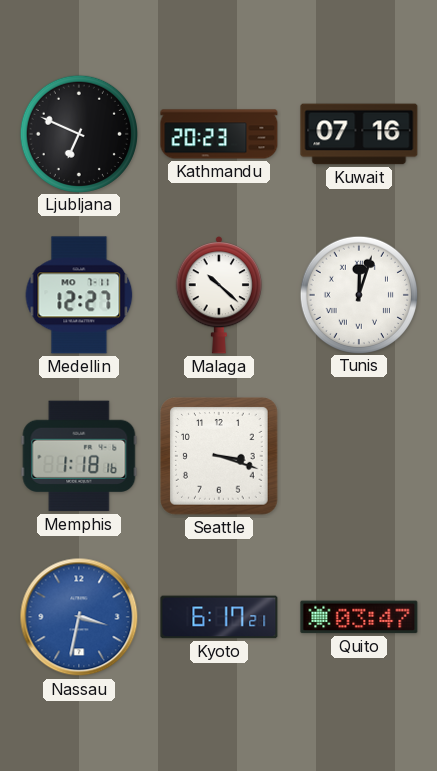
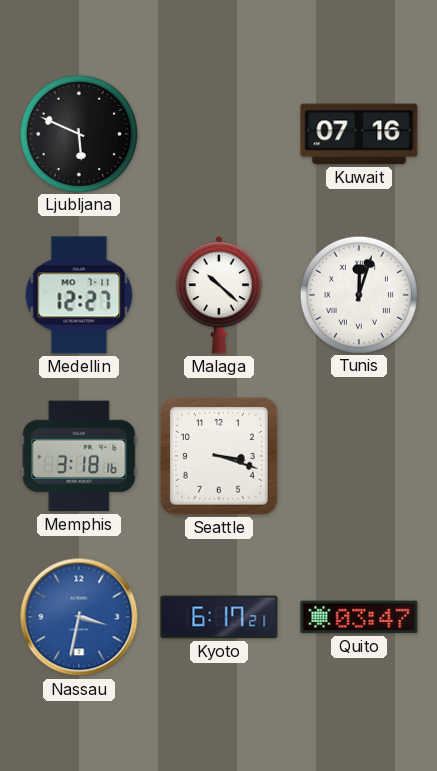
Ljubljana: 6:49 -> 5:49
Kathmandu: 20:23 -> none
Memphis: 1:18 -> 3:18
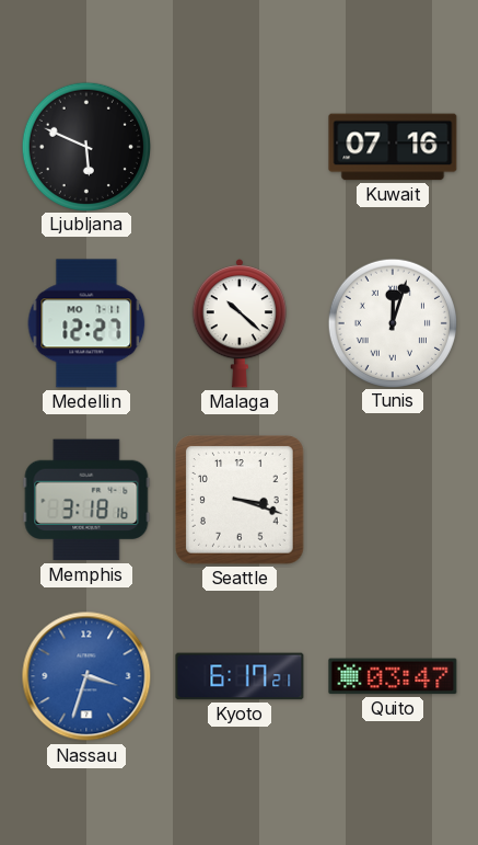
Nassau: 3:32 -> 3:33
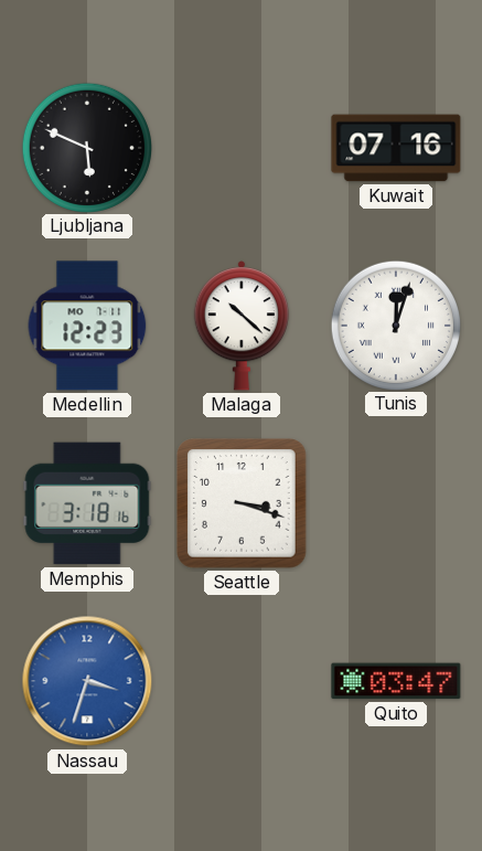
Medellin: 12:27 -> 12:23
Kyoto: 6:17 -> none
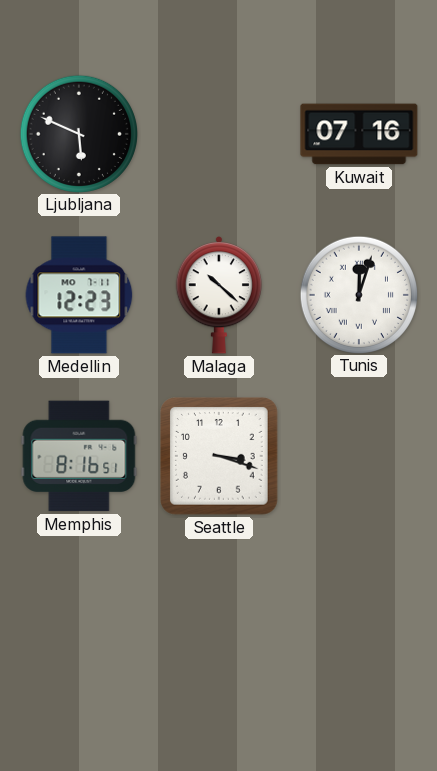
Memphis: 3:18 -> 8:16
Nassau: 3:33 -> none
Quito: 03:47 -> none
